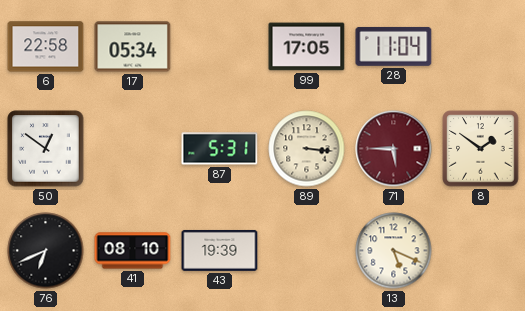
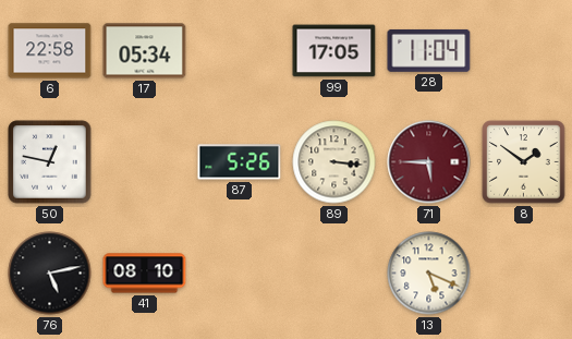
50: 12:51 -> 12:47
87: 5:31 -> 5:26
76: 6:41 -> 5:13
43: 19:39 -> none
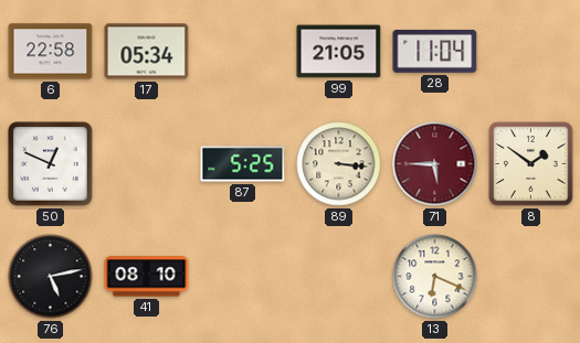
99: 17:05 -> 21:05
50: 12:47 -> 12:49
87: 5:26 -> 5:25
13: 5:19 -> 6:19
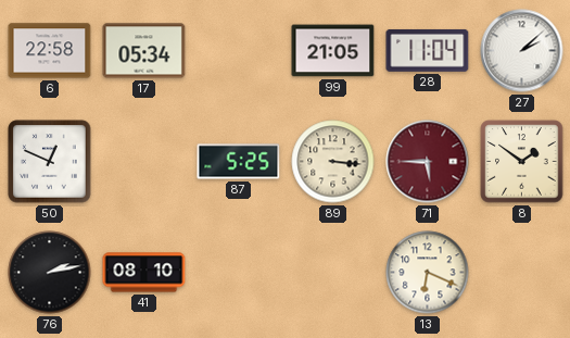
27: none -> 2:08
76: 5:13 -> 2:13
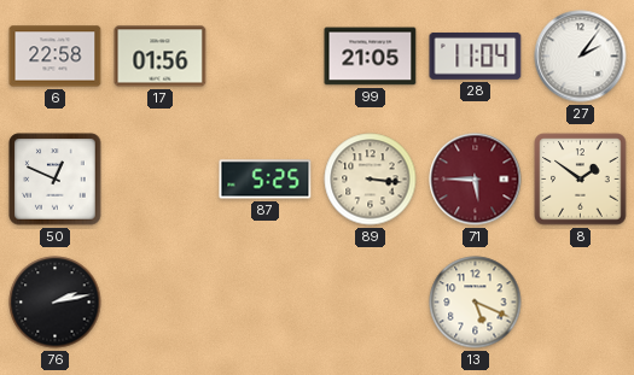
17: 05:34 -> 01:56
27: 2:08 -> 2:06
41: 08:10 -> none
13: 6:19 -> 5:19
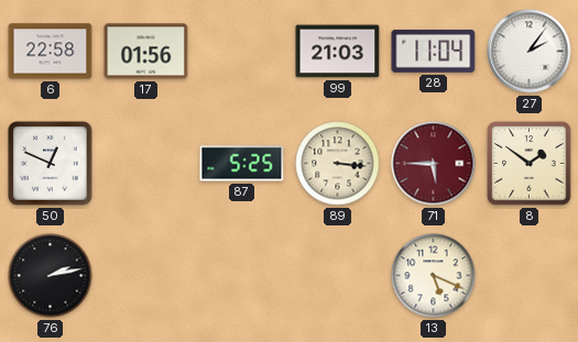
99: 21:05 -> 21:03
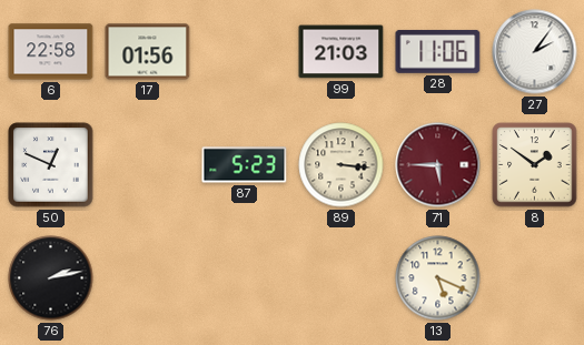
28: 11:04 -> 11:06
87: 5:25 -> 5:23
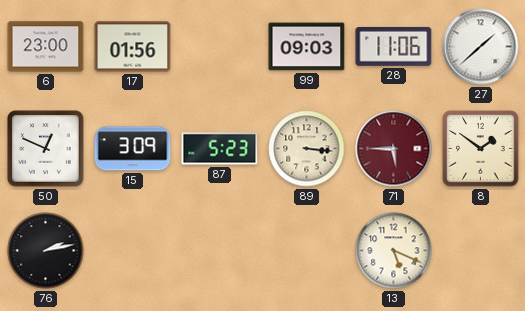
6: 22:58 -> 23:00
99: 21:03 -> 09:03
27: 2:06 -> 1:38
15: none -> 3:09
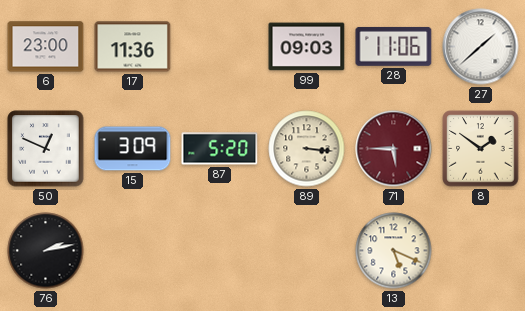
17: 01:56 -> 11:36
87: 5:23 -> 5:20
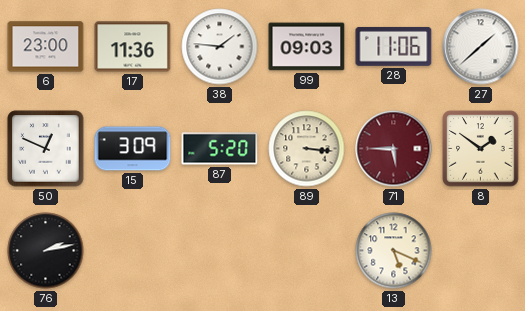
38: none -> 1:46
